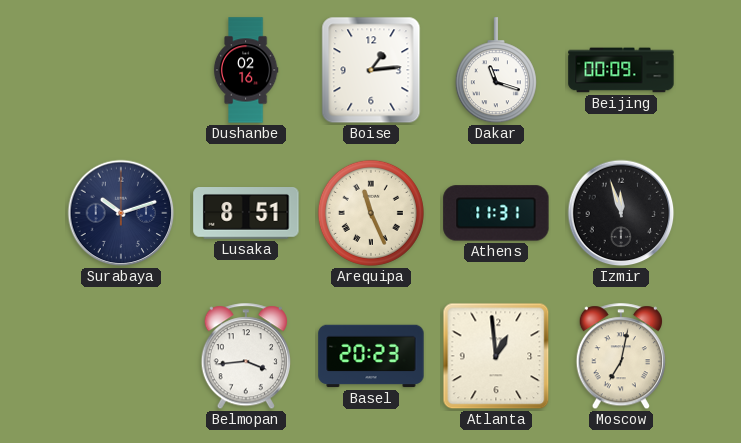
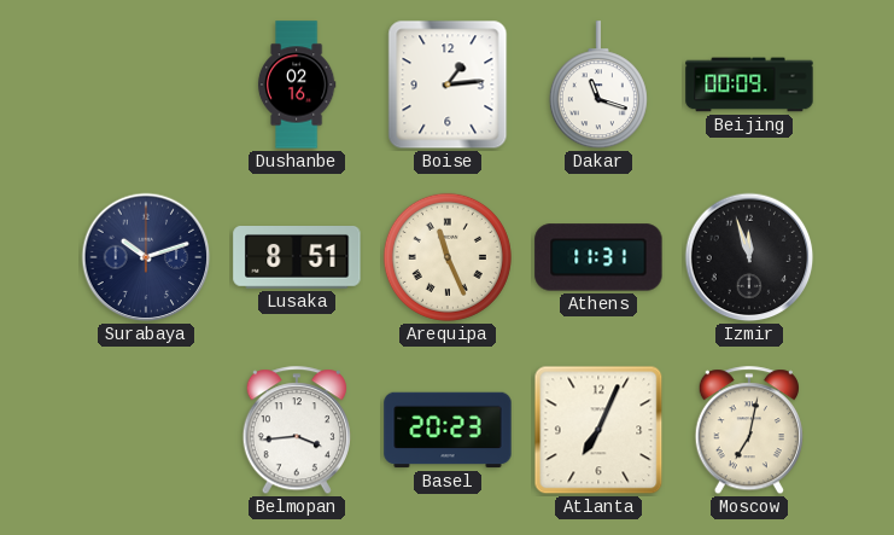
Atlanta: 12:59 -> 7:04
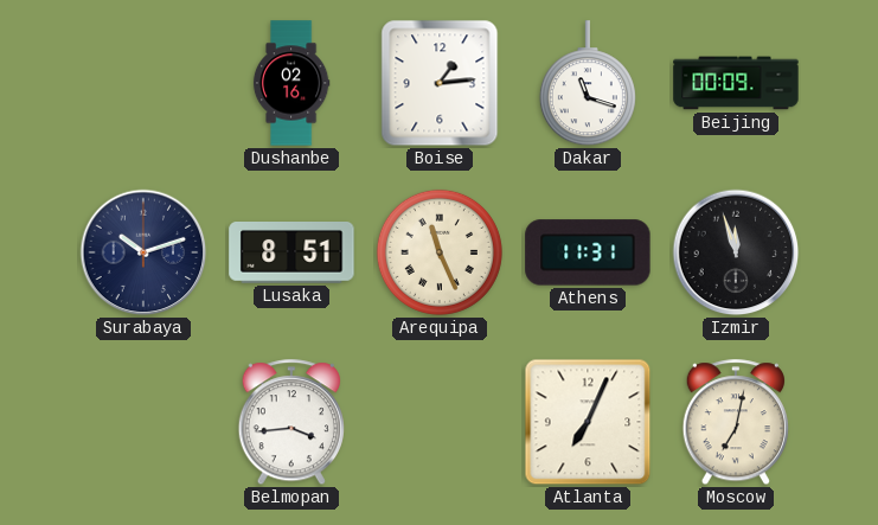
Basel: 20:23 -> none
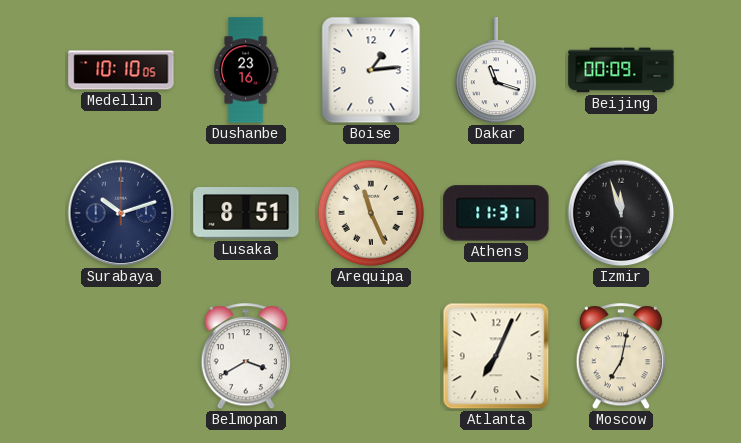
Medellin: none -> 10:10
Dushanbe: 02:16 -> 23:16
Belmopan: 3:44 -> 3:40
